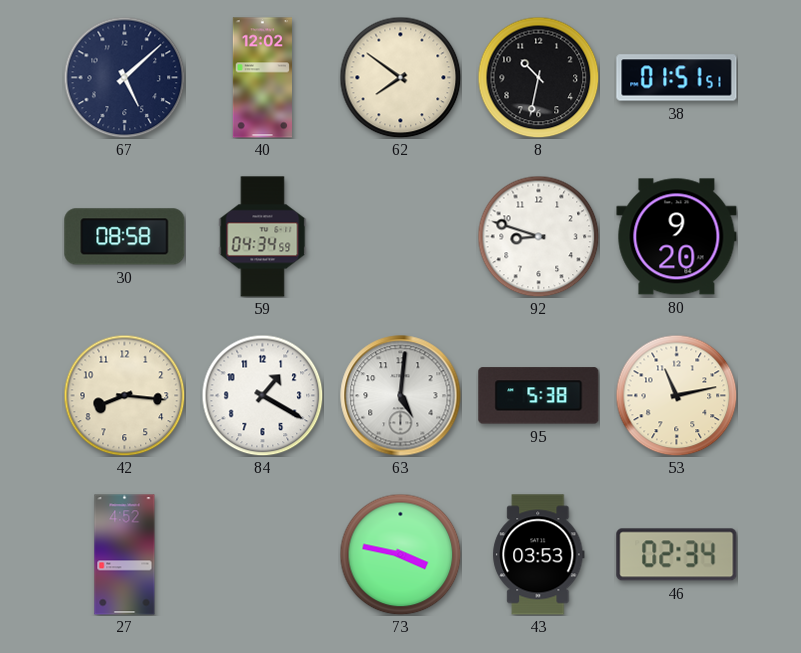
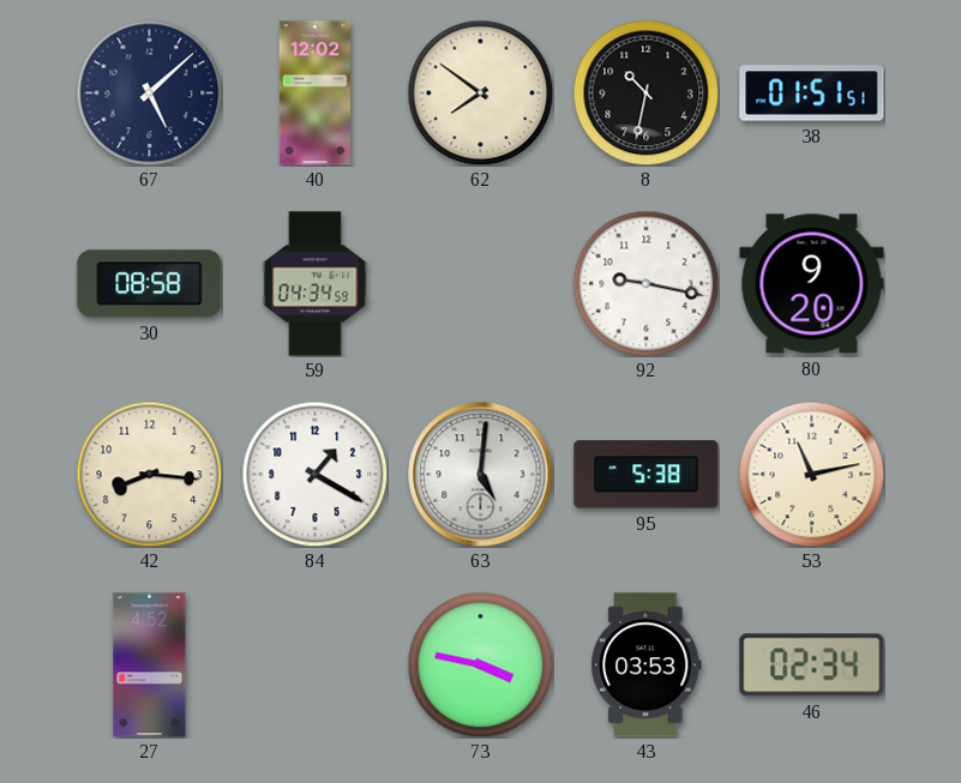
92: 8:48 -> 9:17
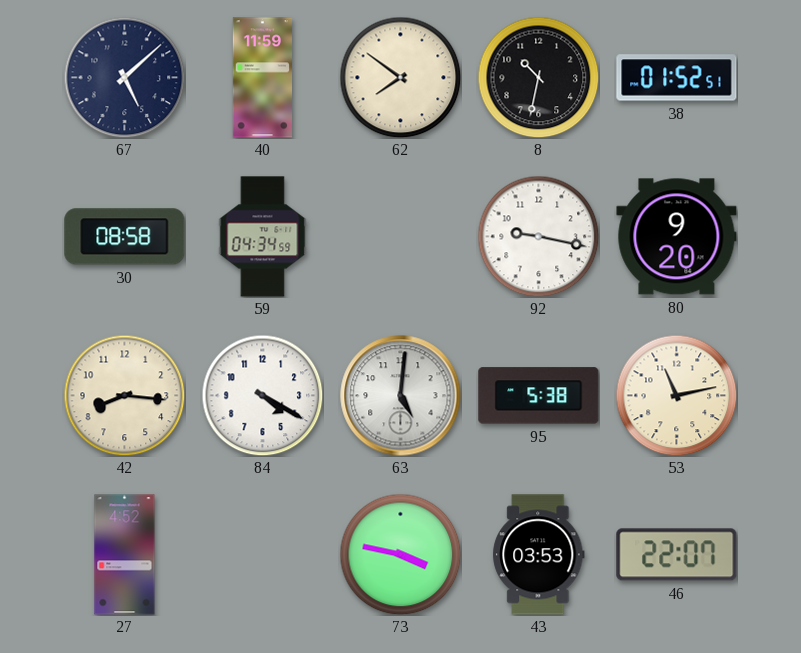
40: 12:02 -> 11:59
38: 01:51 -> 01:52
84: 1:20 -> 4:20
46: 02:34 -> 22:07
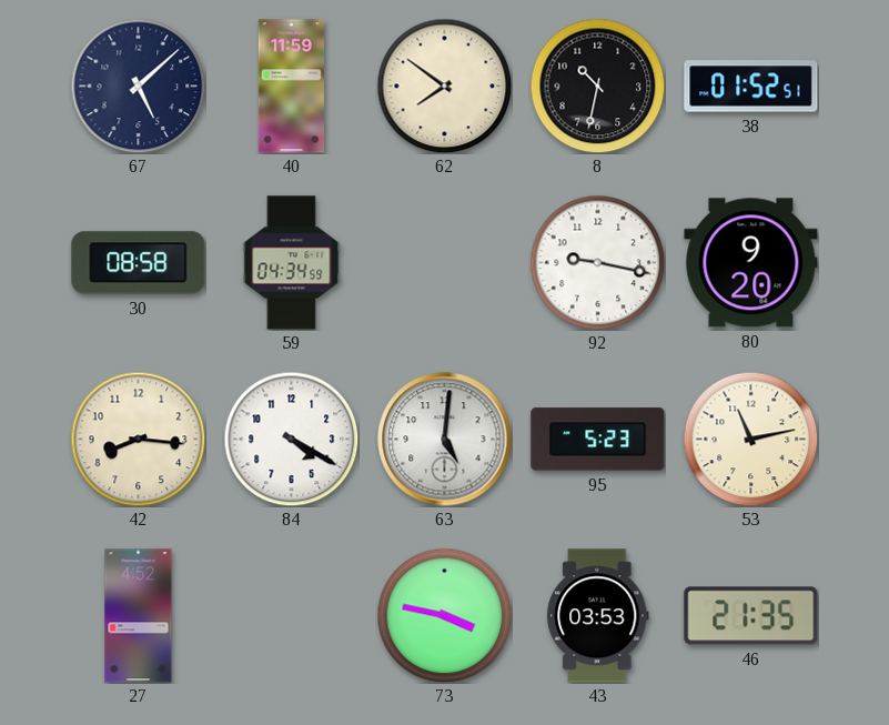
95: 5:38 -> 5:23
46: 22:07 -> 21:35
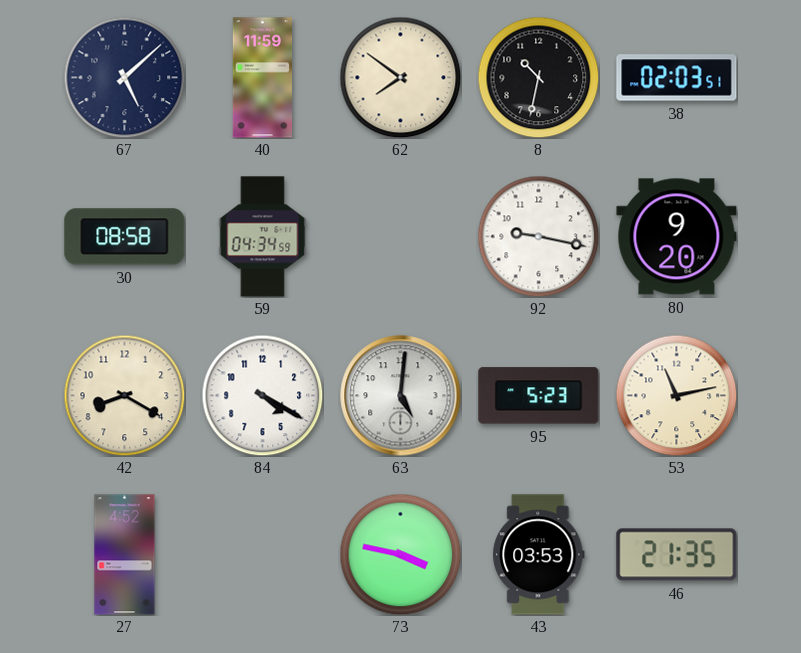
38: 01:52 -> 02:03
42: 8:16 -> 8:20
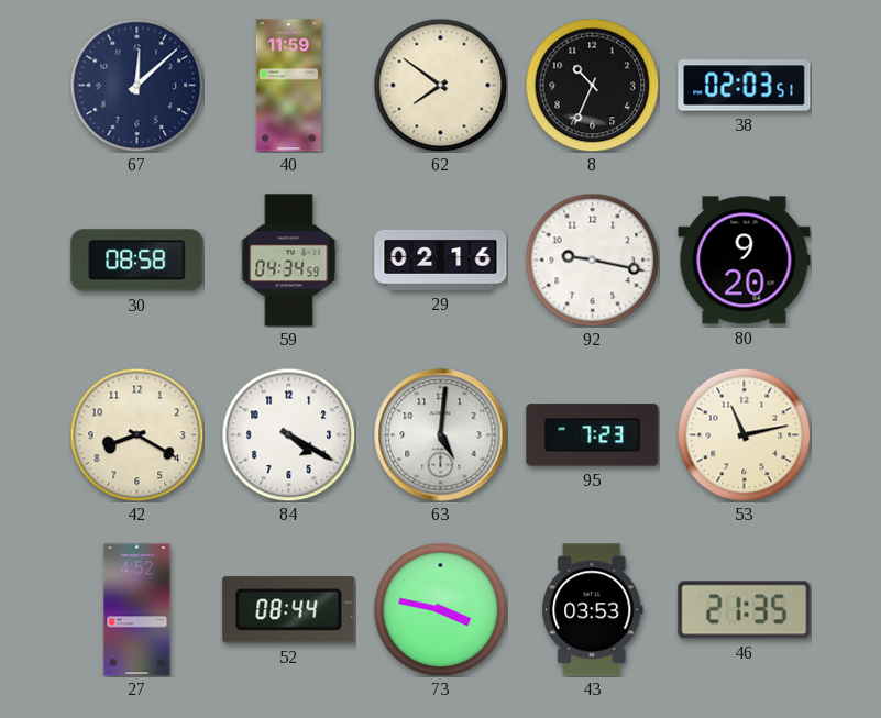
67: 5:08 -> 12:08
8: 10:32 -> 10:34
29: none -> 02:16
95: 5:23 -> 7:23
52: none -> 08:44
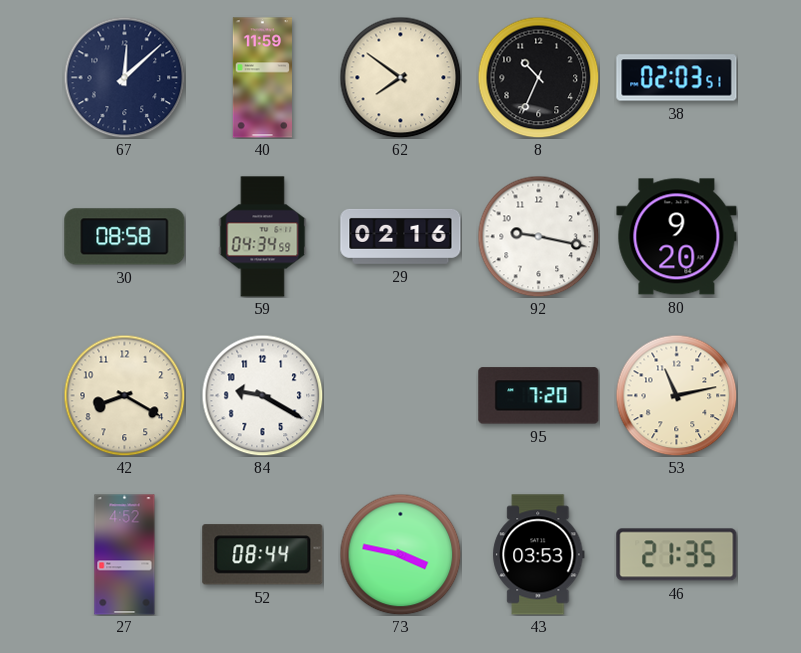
84: 4:20 -> 9:20
63: 5:01 -> none
95: 7:23 -> 7:20
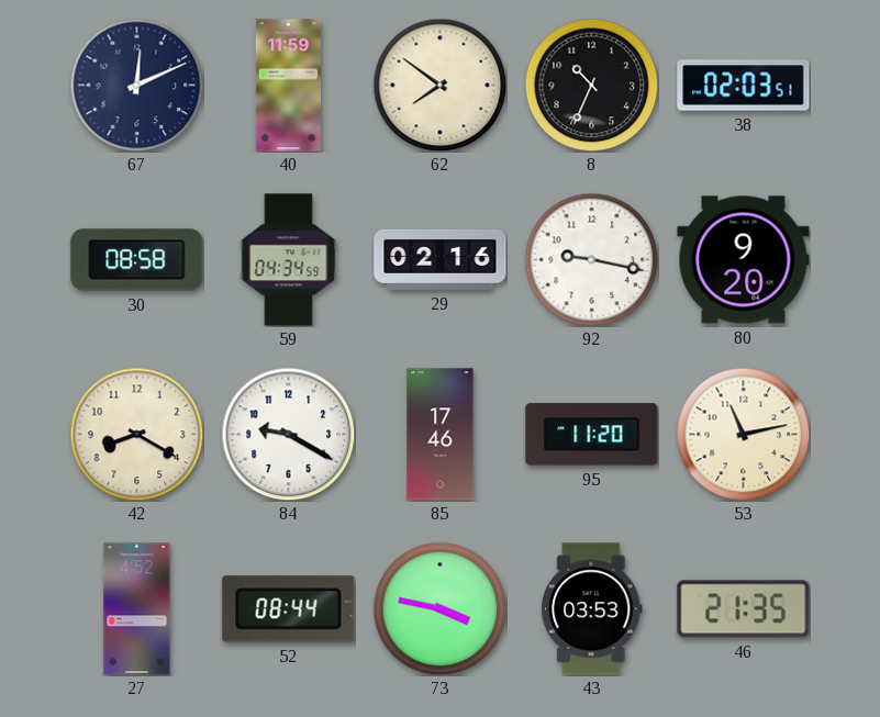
67: 12:08 -> 12:11
85: none -> 17:46
95: 7:20 -> 11:20
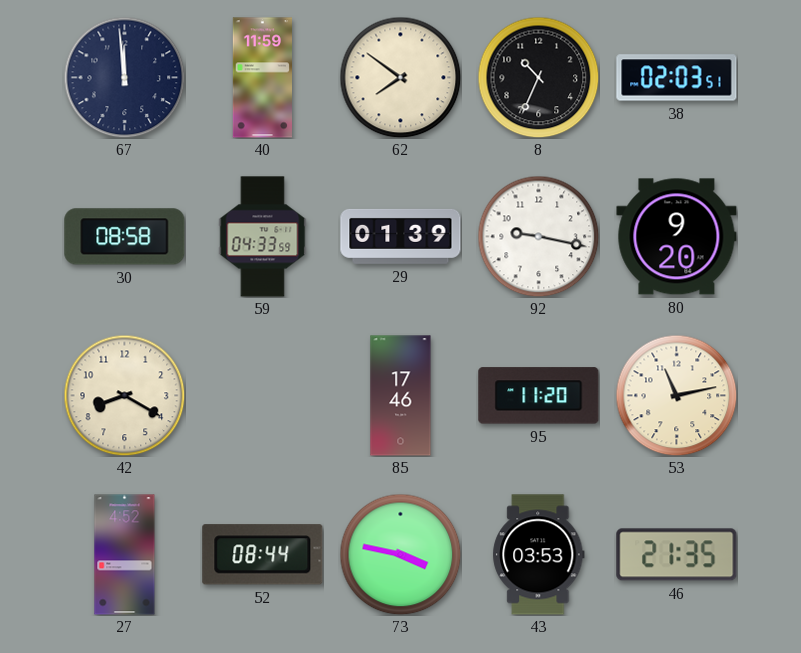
67: 12:11 -> 11:59
59: 04:34 -> 04:33
29: 02:16 -> 01:39
84: 9:20 -> none
